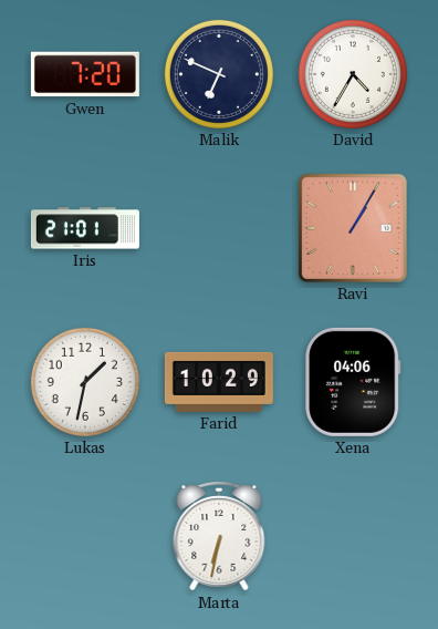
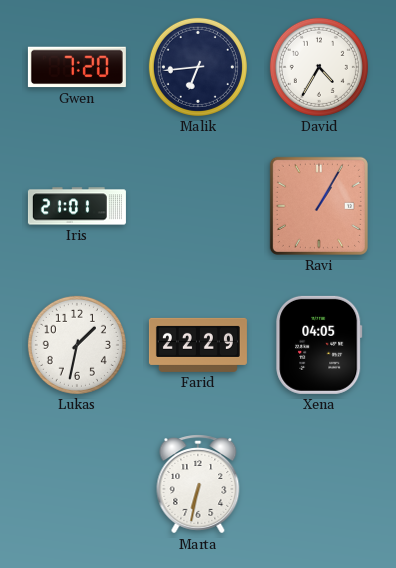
Malik: 6:49 -> 6:44
Farid: 10:29 -> 22:29
Xena: 04:06 -> 04:05
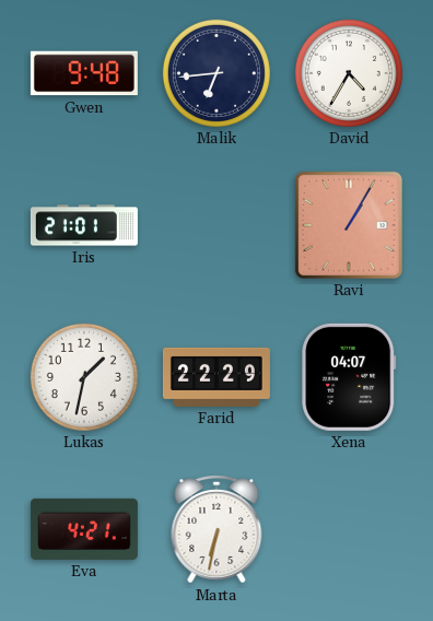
Gwen: 7:20 -> 9:48
Xena: 04:05 -> 04:07
Eva: none -> 4:21
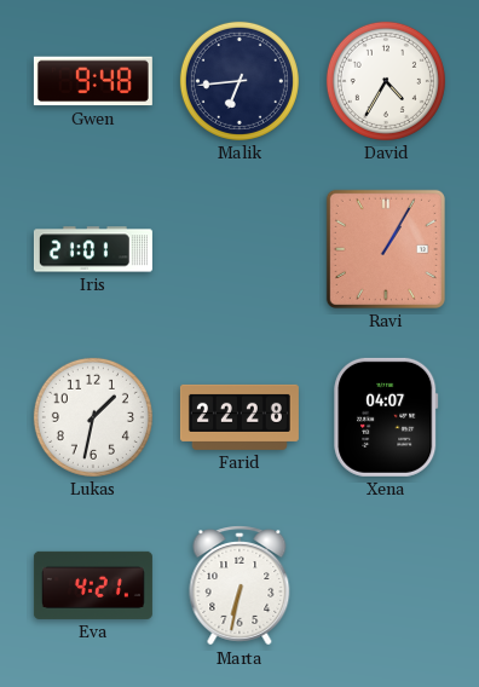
Farid: 22:29 -> 22:28
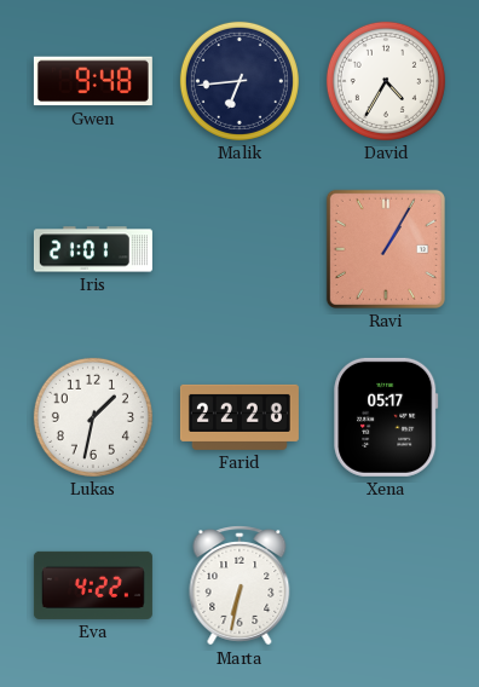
Xena: 04:07 -> 05:17
Eva: 4:21 -> 4:22
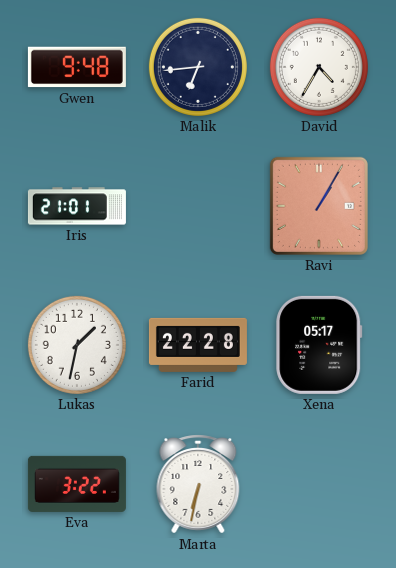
Eva: 4:22 -> 3:22
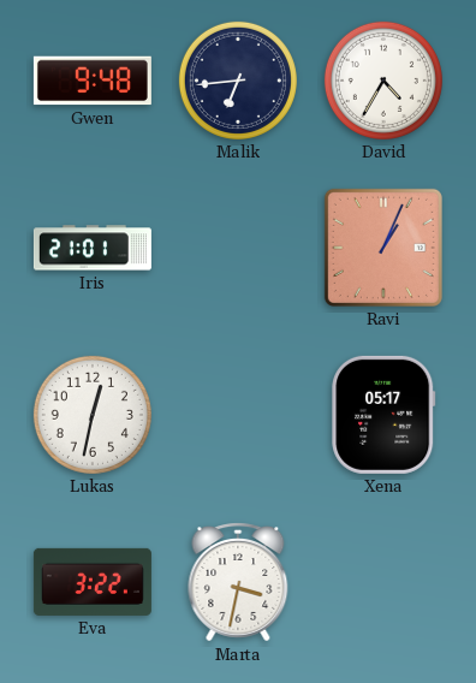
Ravi: 1:05 -> 1:04
Lukas: 1:32 -> 12:32
Farid: 22:28 -> none
Marta: 6:32 -> 3:32
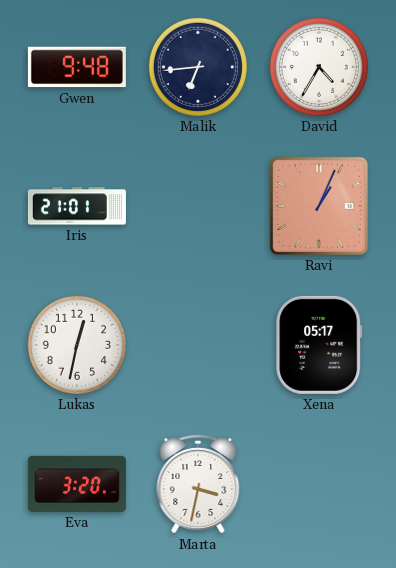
Eva: 3:22 -> 3:20
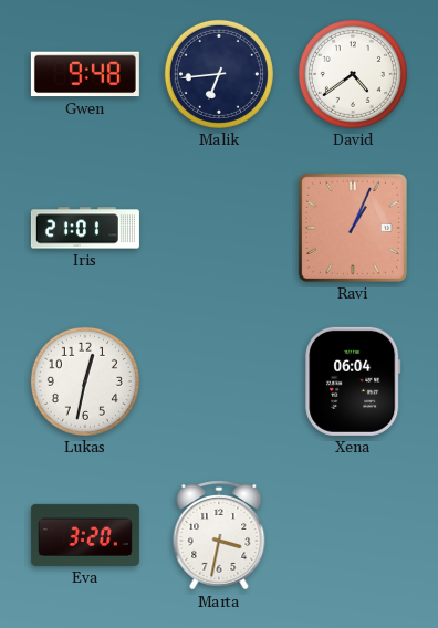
David: 4:35 -> 4:39
Xena: 05:17 -> 06:04
